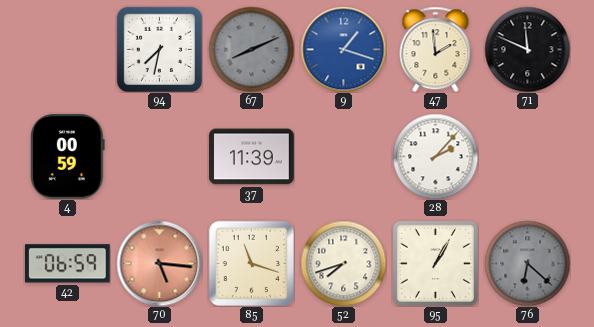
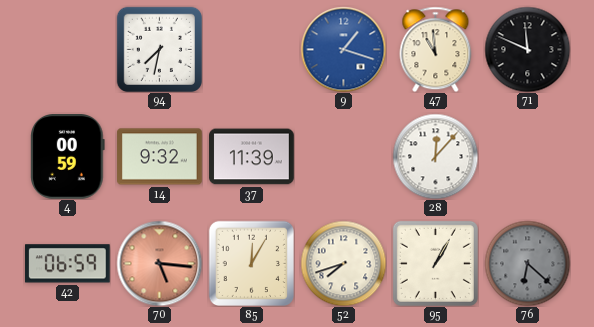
67: 8:11 -> none
47: 1:59 -> 10:59
14: none -> 9:32
28: 2:07 -> 12:07
85: 11:18 -> 12:05
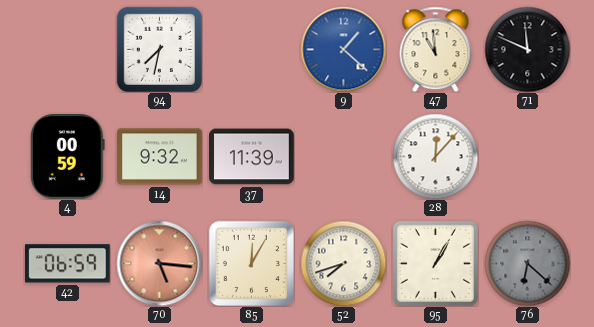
9: 1:18 -> 1:22
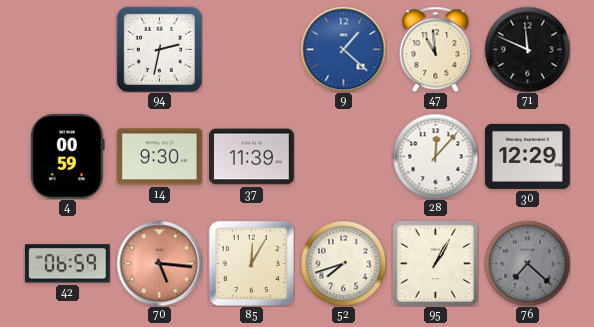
94: 7:32 -> 2:32
14: 9:32 -> 9:30
30: none -> 12:29
76: 6:22 -> 7:22
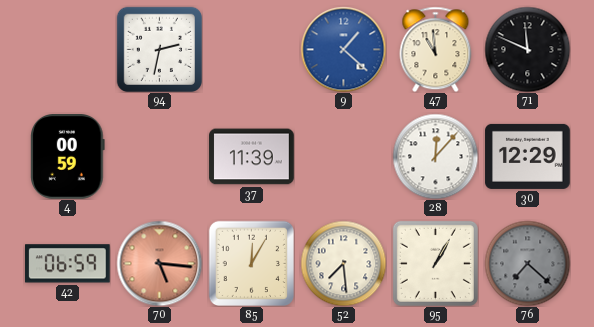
14: 9:30 -> none
52: 7:42 -> 7:29
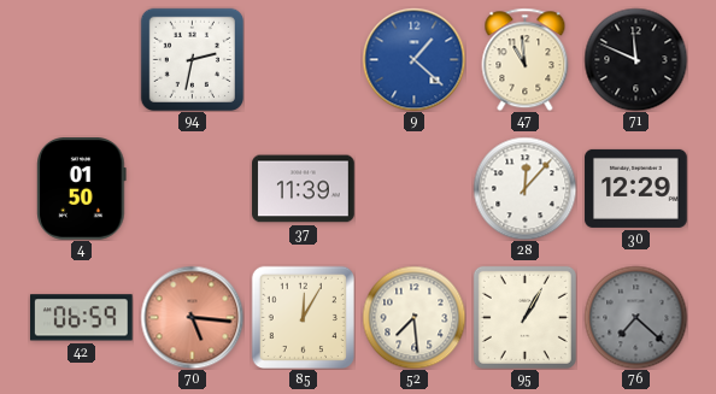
4: 00:59 -> 01:50
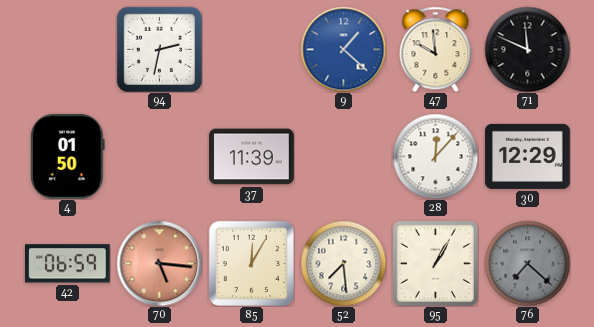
47: 10:59 -> 9:59
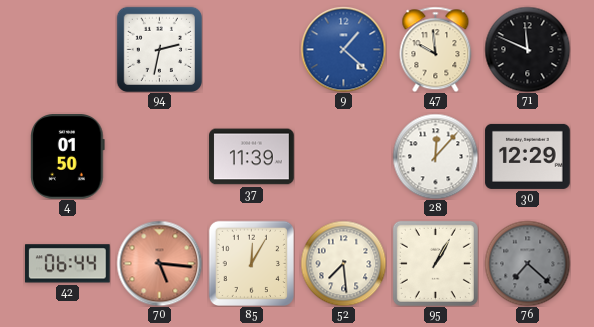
42: 06:59 -> 06:44
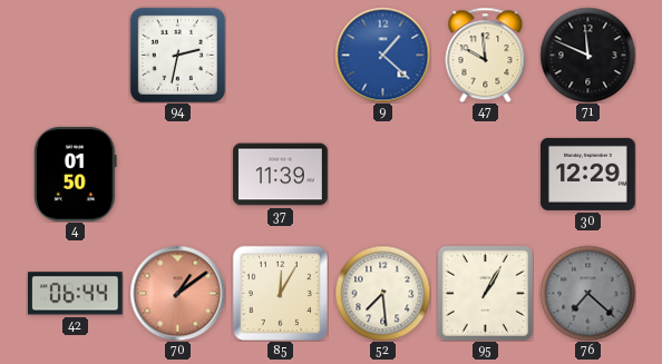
28: 12:07 -> none
70: 5:16 -> 1:09
